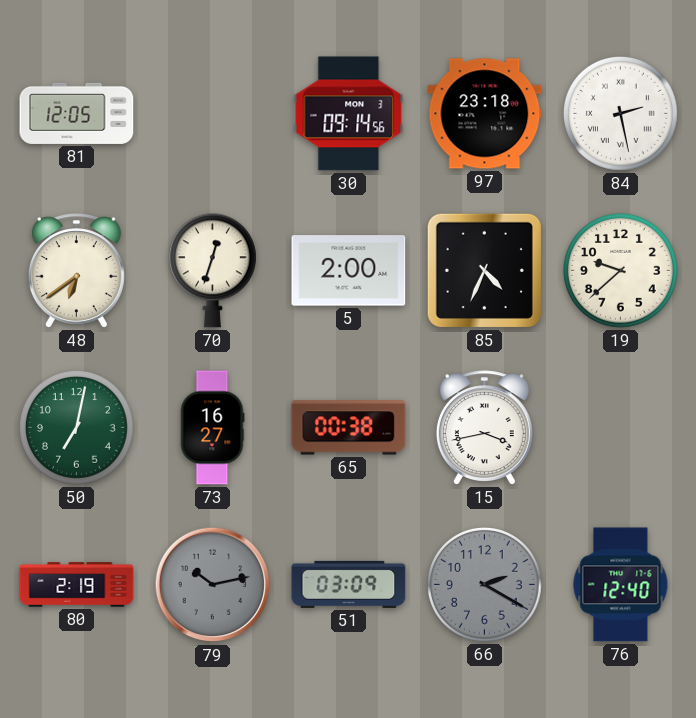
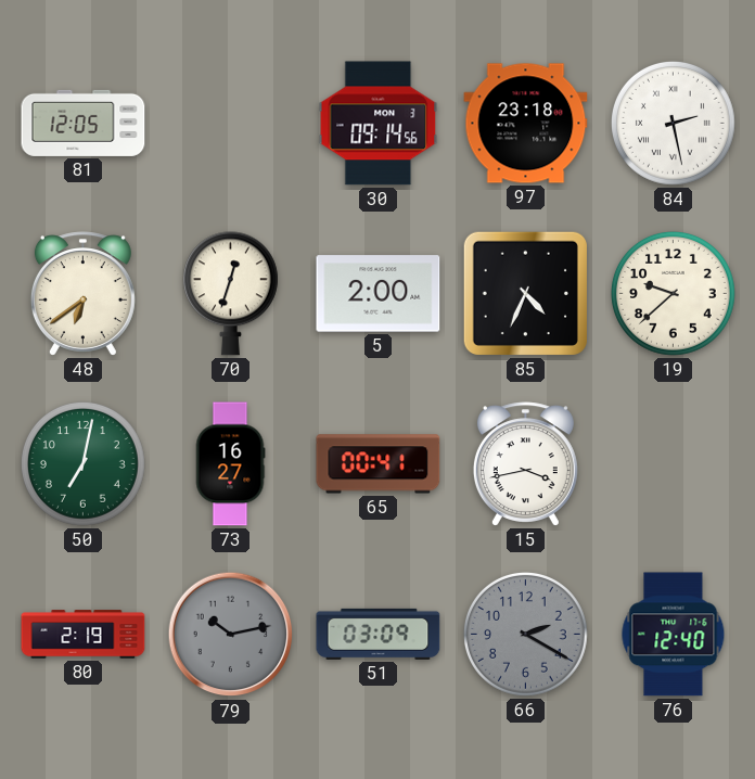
65: 00:38 -> 00:41
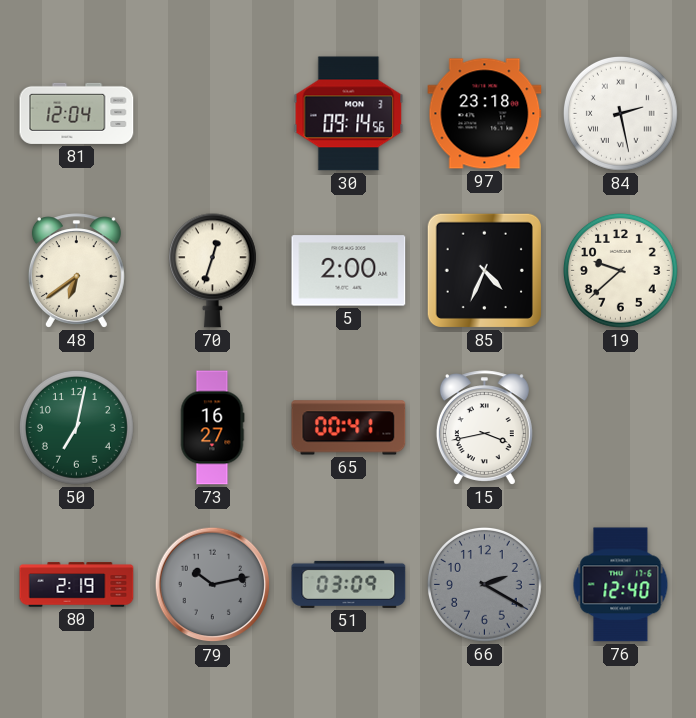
81: 12:05 -> 12:04
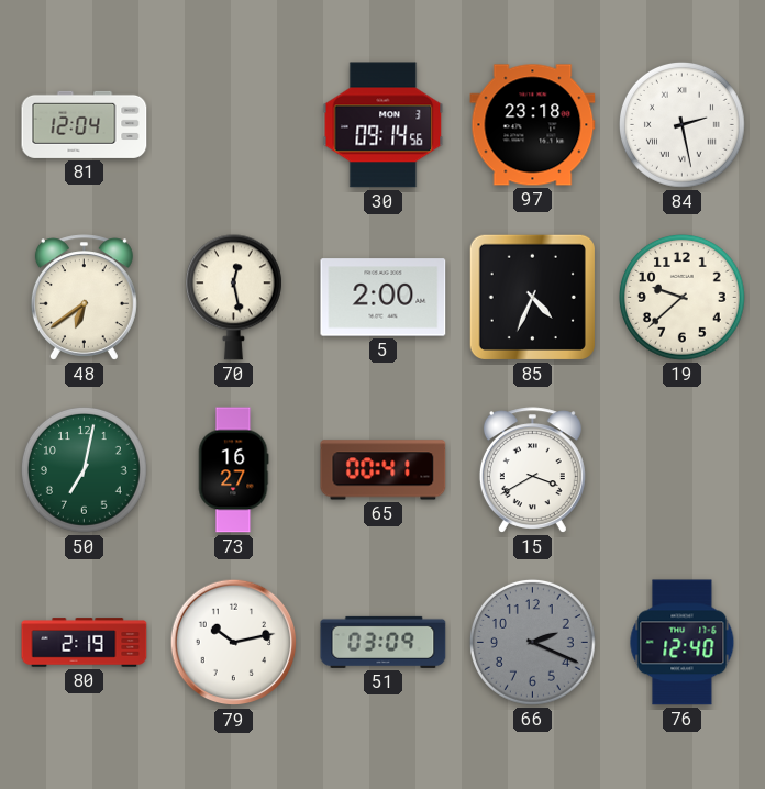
70: 12:33 -> 12:28
15: 3:43 -> 3:40
79 dial: grey -> white
66: 2:20 -> 2:19
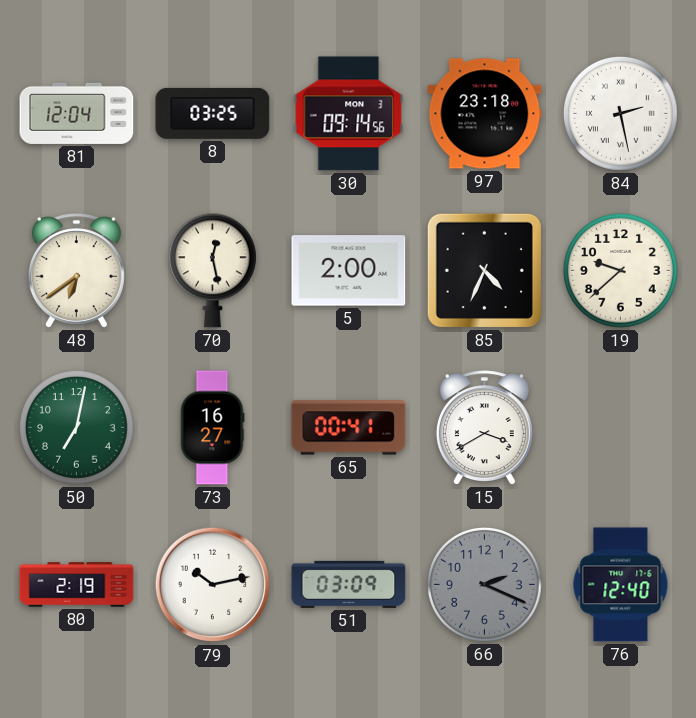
8: none -> 03:25
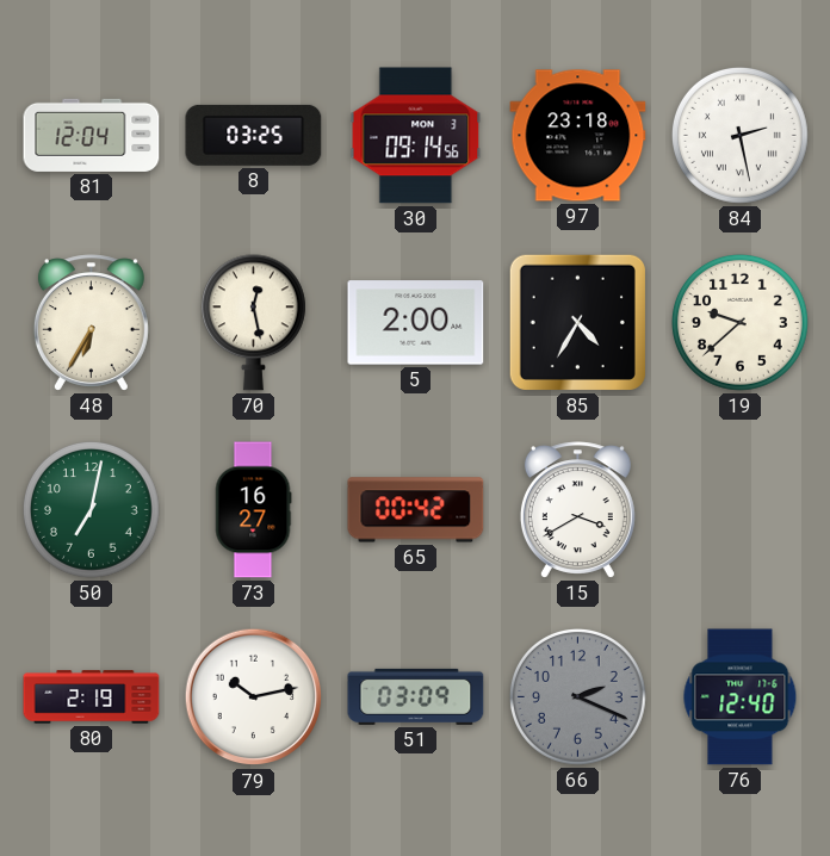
48: 6:39 -> 6:35
85: 4:34 -> 4:35
65: 00:41 -> 00:42
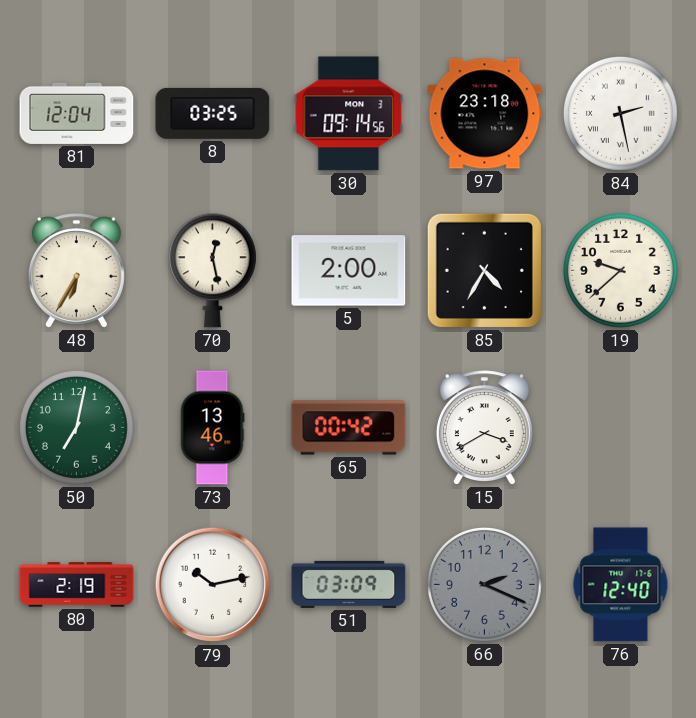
73: 16:27 -> 13:46
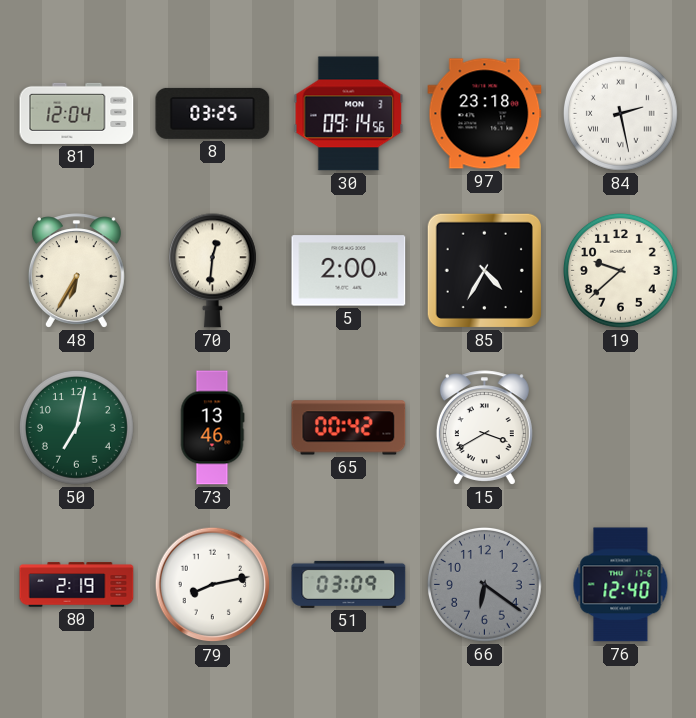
70: 12:28 -> 12:31
79: 10:13 -> 8:13
66: 2:19 -> 6:21
